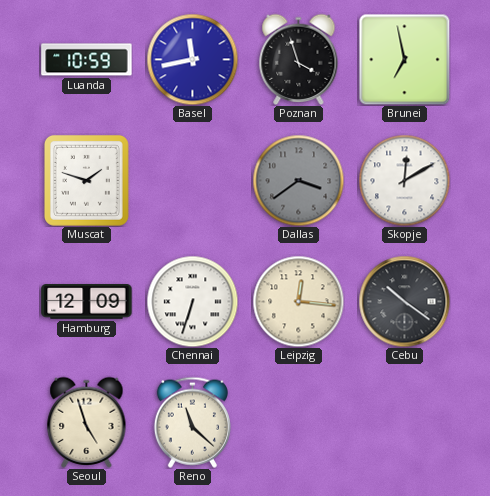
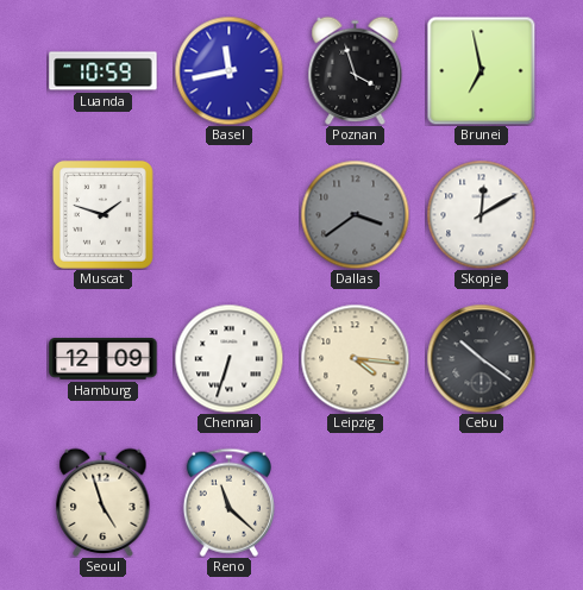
Leipzig: 12:16 -> 4:16
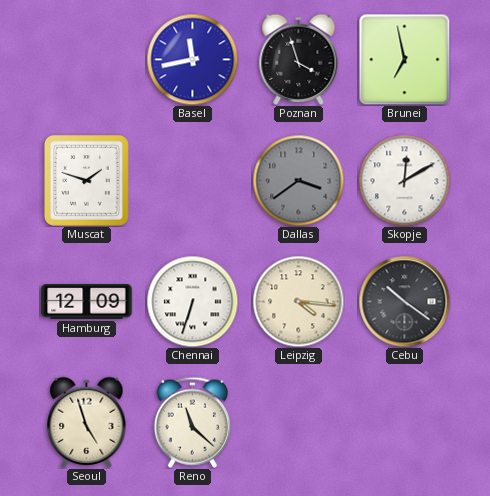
Luanda: 10:59 -> none
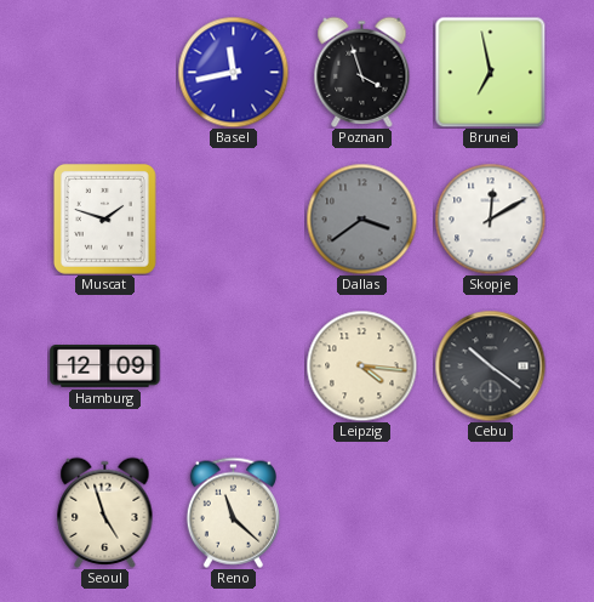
Chennai: 6:33 -> none
